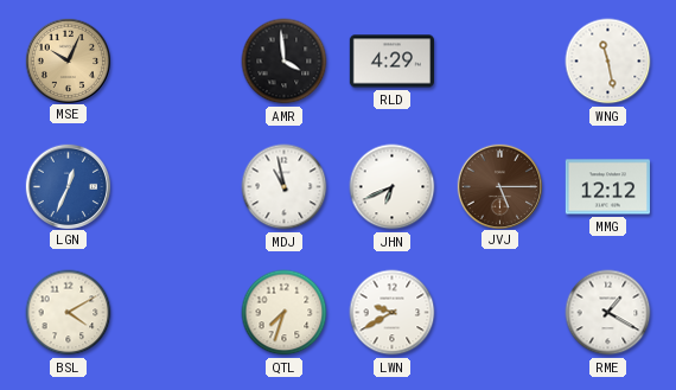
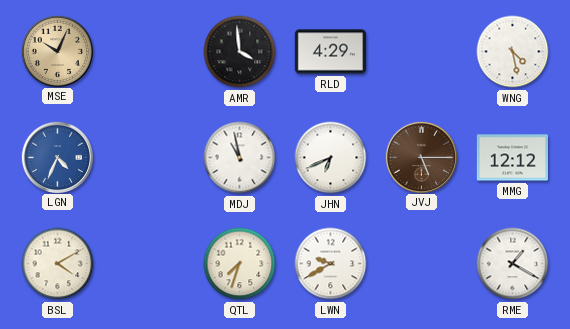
WNG: 11:28 -> 4:28
LGN: 12:34 -> 4:34
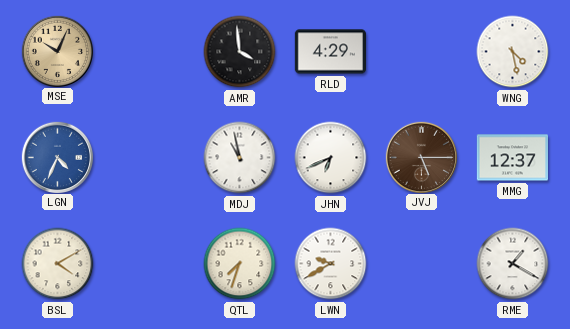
MMG: 12:12 -> 12:37
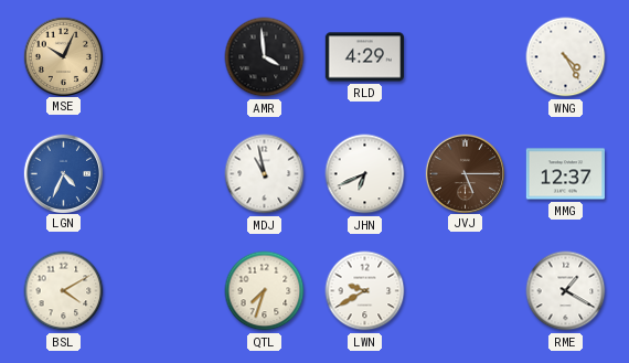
WNG: 4:28 -> 4:25
